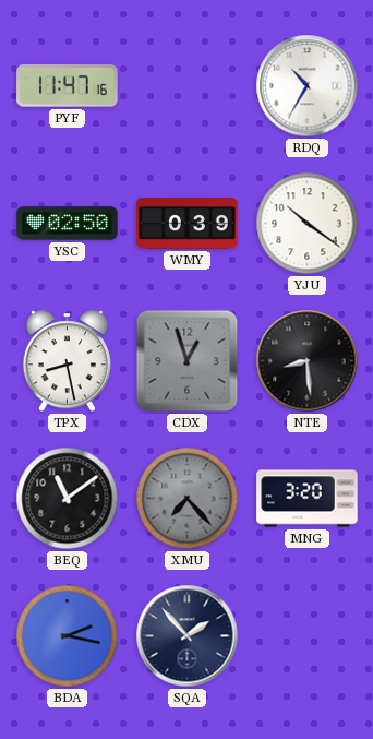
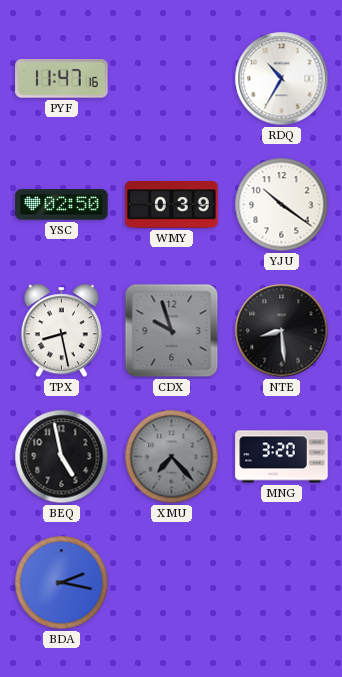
CDX: 12:57 -> 9:57
BEQ: 11:09 -> 4:58
SQA: 1:53 -> none
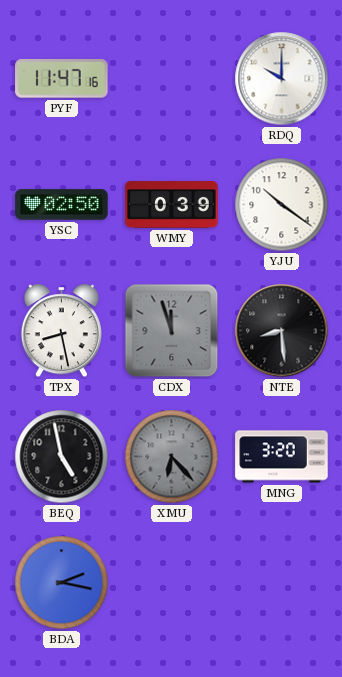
RDQ: 10:35 -> 10:00
CDX: 9:57 -> 11:57
XMU: 7:23 -> 6:23
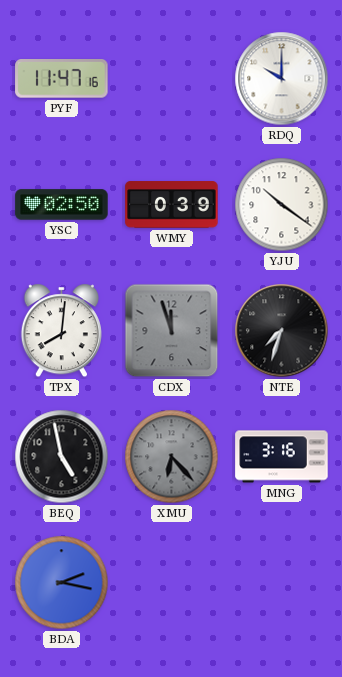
TPX: 8:28 -> 8:01
NTE: 8:29 -> 7:33
MNG: 3:20 -> 3:16
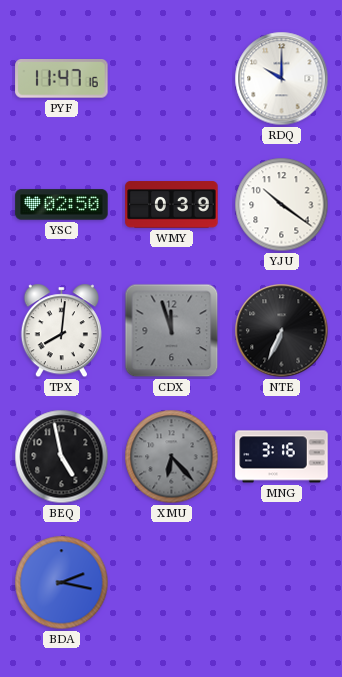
NTE: 7:33 -> 6:34
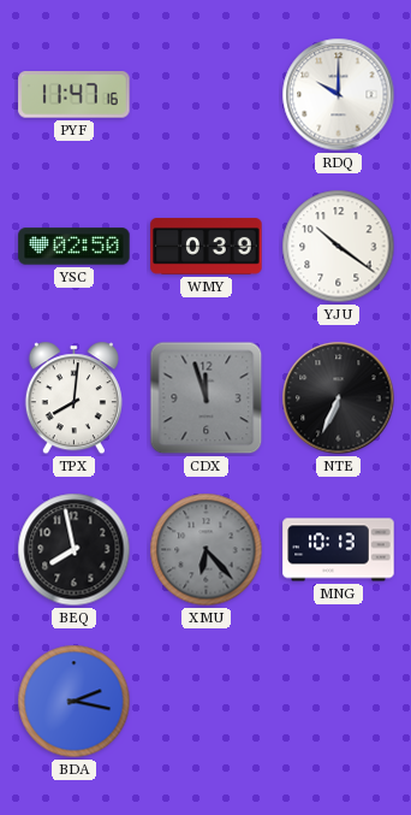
BEQ: 4:58 -> 7:58
MNG: 3:16 -> 10:13
